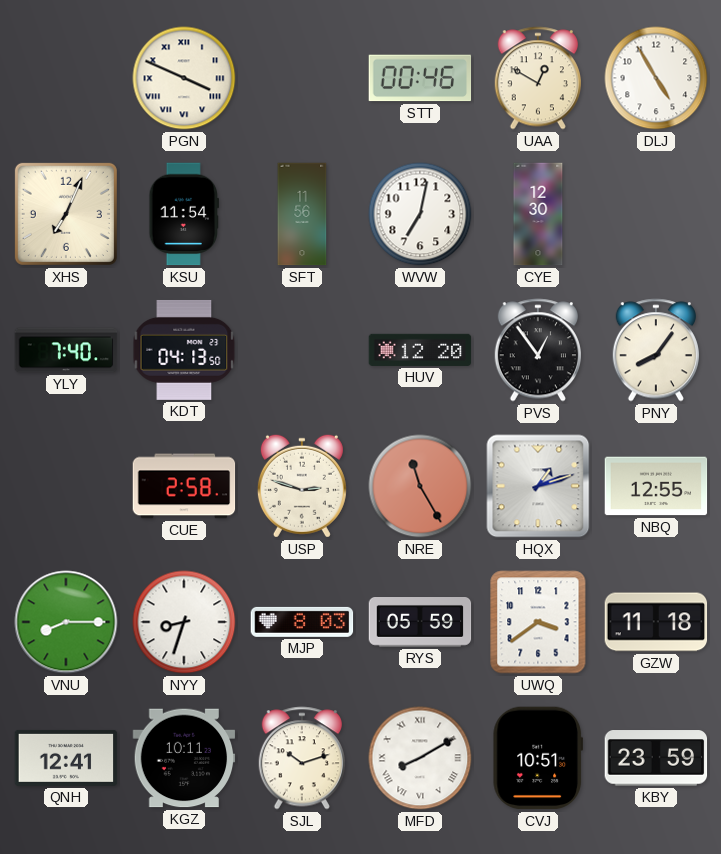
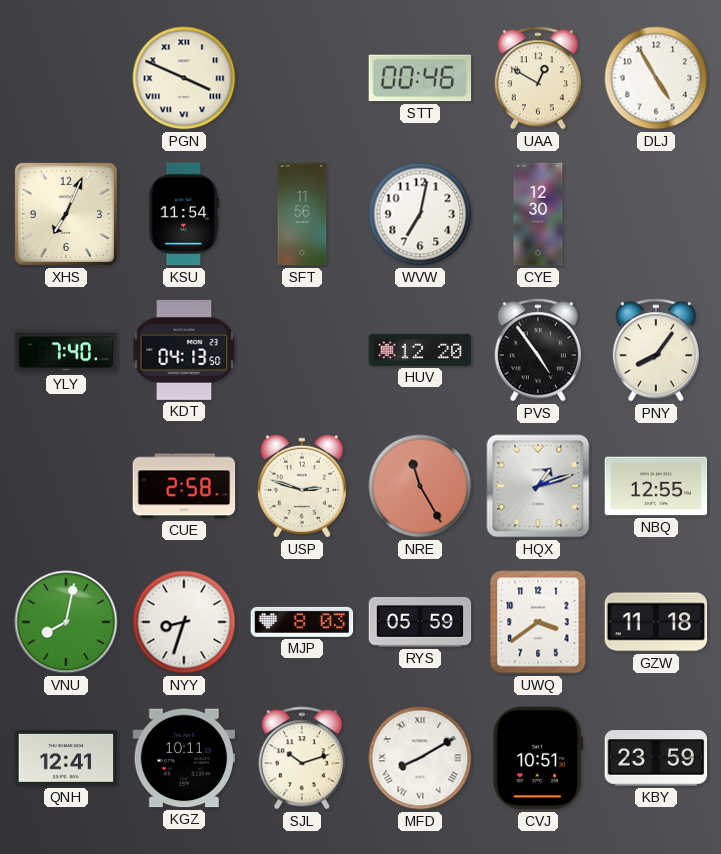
PVS: 12:54 -> 4:54
VNU: 8:15 -> 8:02
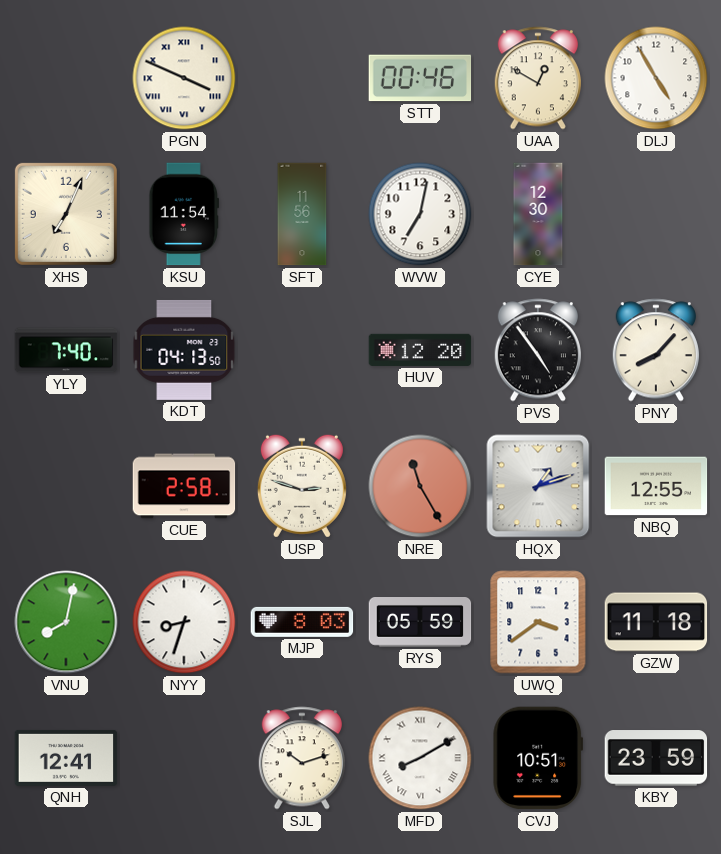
PNY: 8:06 -> 8:07
KGZ: 10:11 -> none
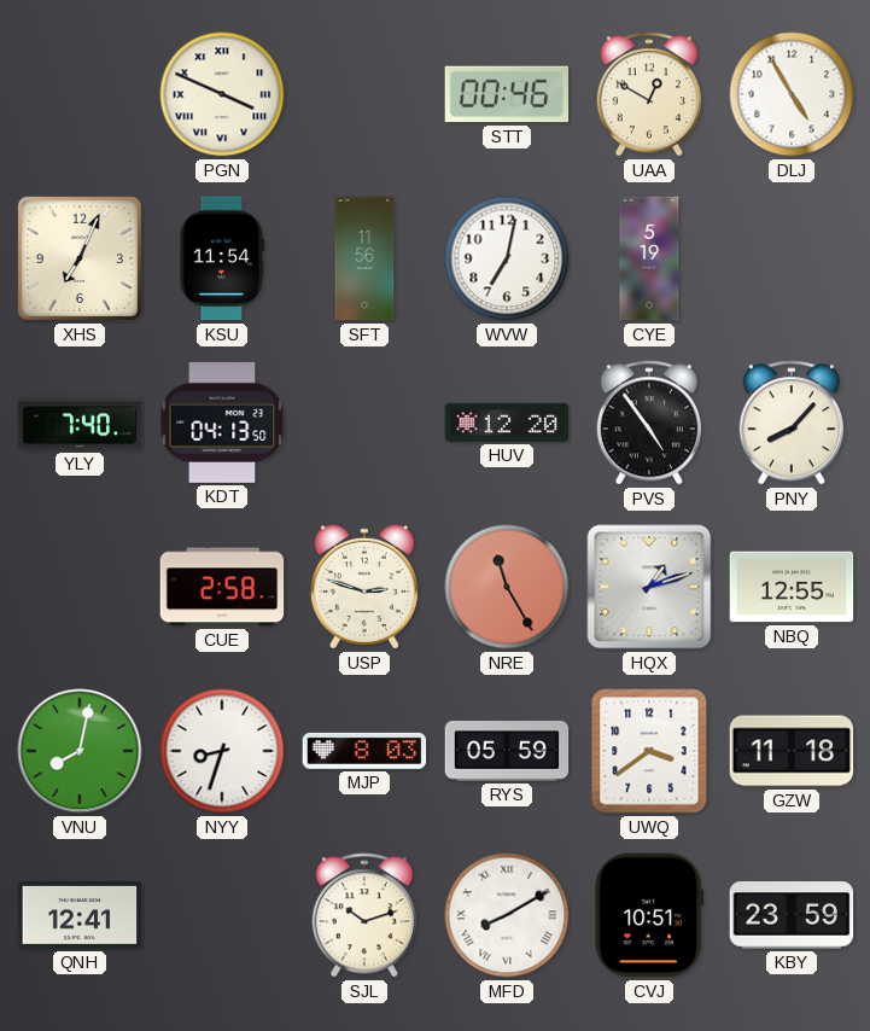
CYE: 12:30 -> 5:19
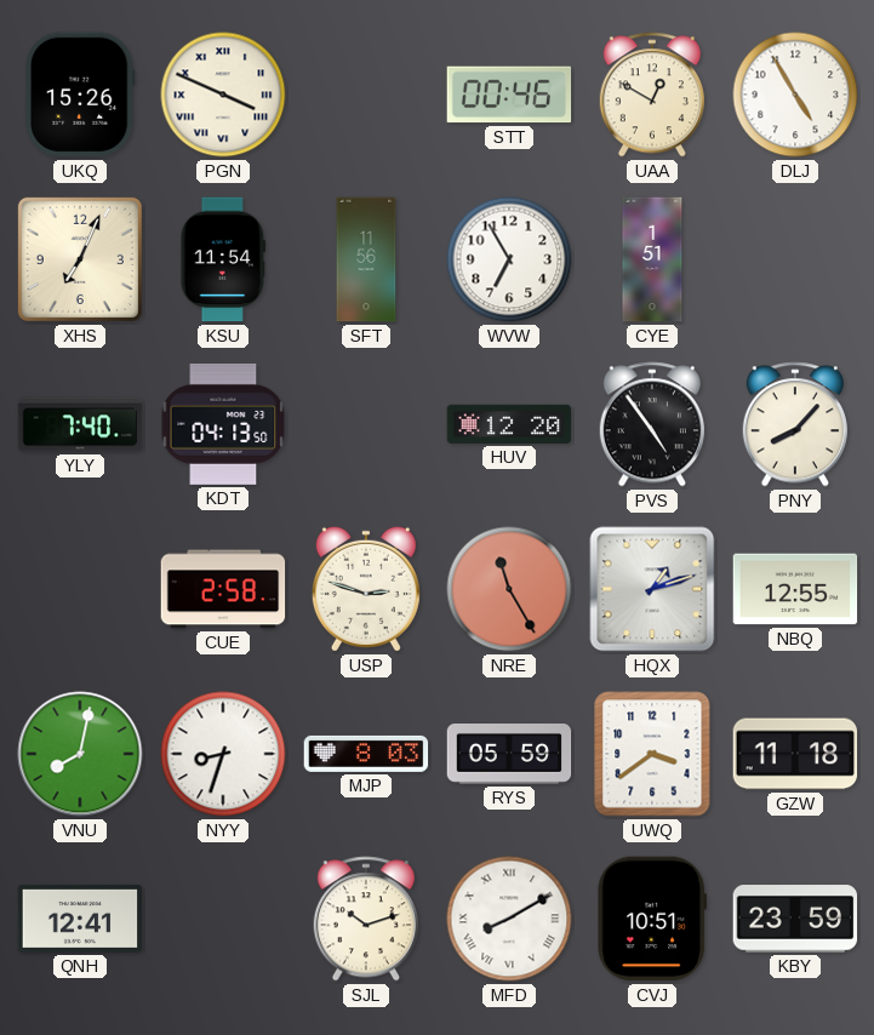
UKQ: none -> 15:26
WVW: 7:02 -> 6:55
CYE: 5:19 -> 1:51
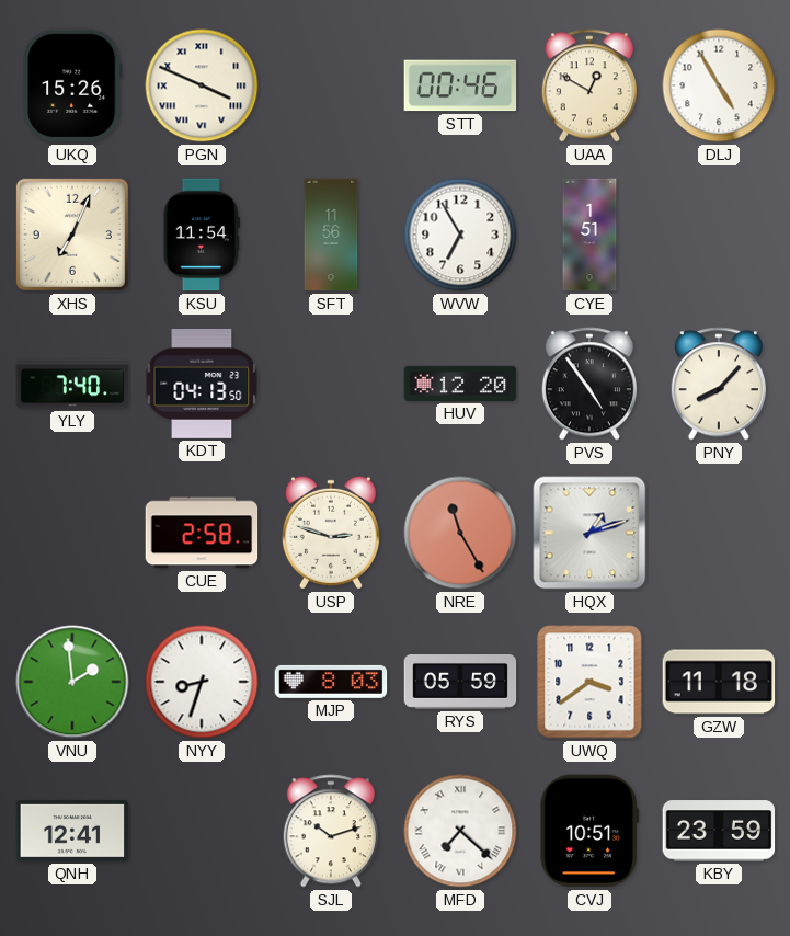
NBQ: 12:55 -> none
VNU: 8:02 -> 1:59
MFD: 8:10 -> 7:22
